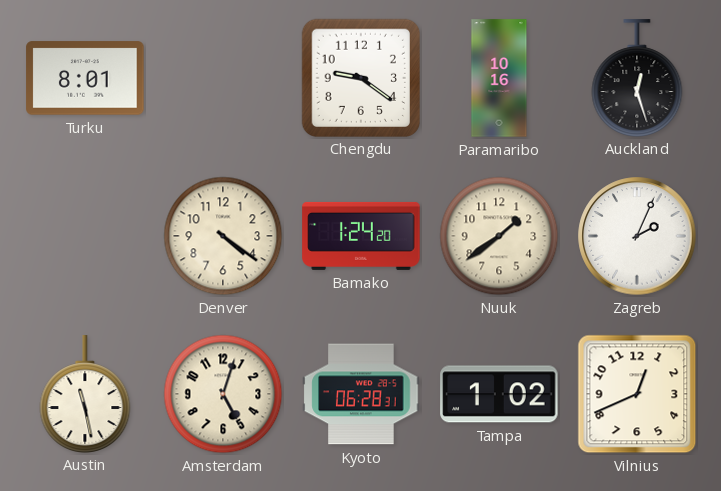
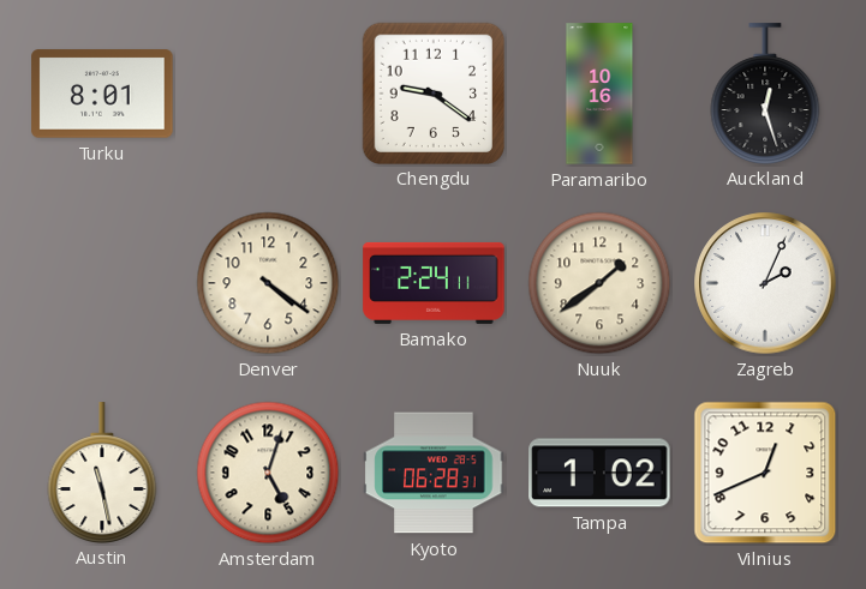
Bamako: 1:24 -> 2:24
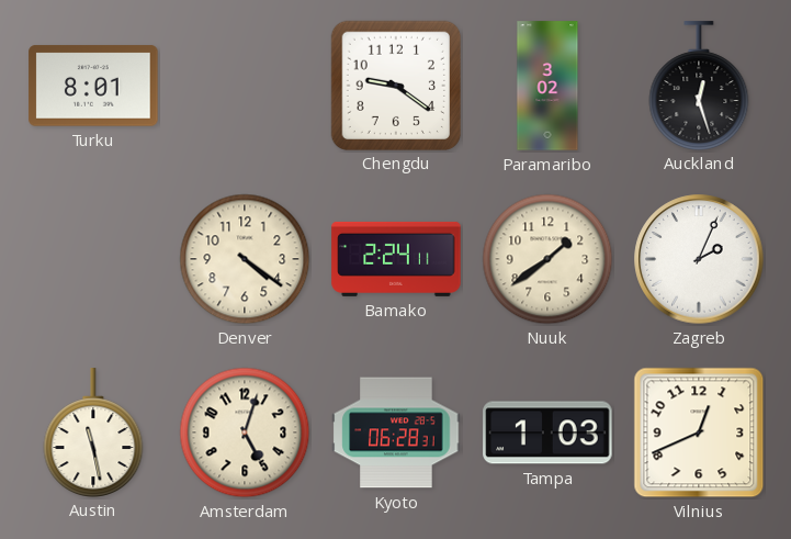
Paramaribo: 10:16 -> 3:02
Tampa: 1:02 -> 1:03
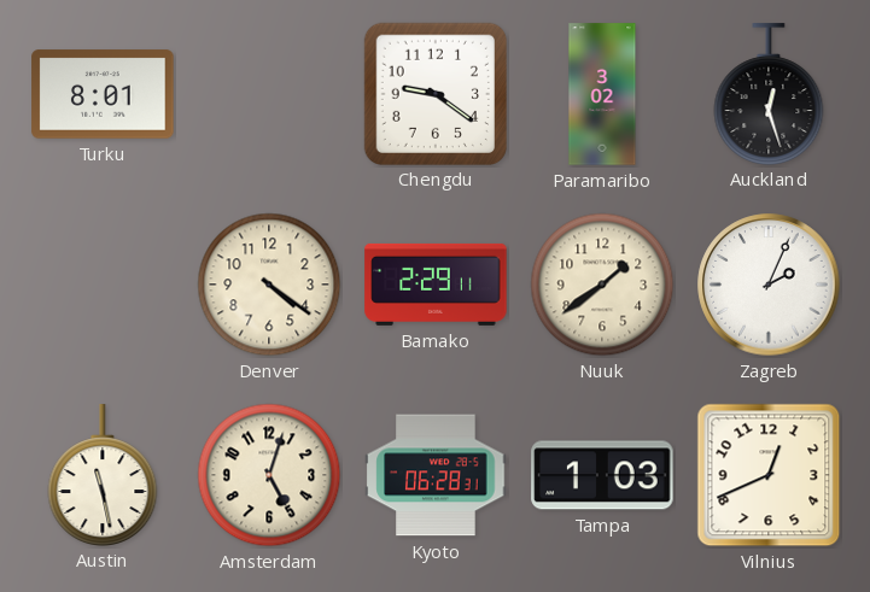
Bamako: 2:24 -> 2:29
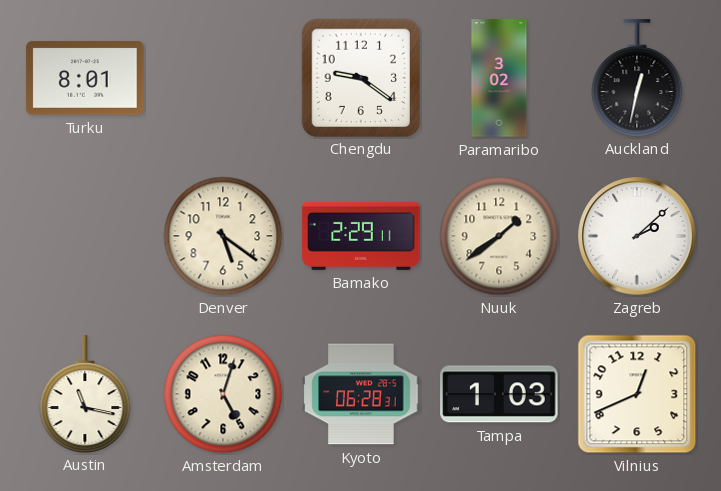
Auckland: 12:27 -> 12:32
Denver: 4:21 -> 5:21
Zagreb: 2:04 -> 2:08
Austin: 11:28 -> 11:17
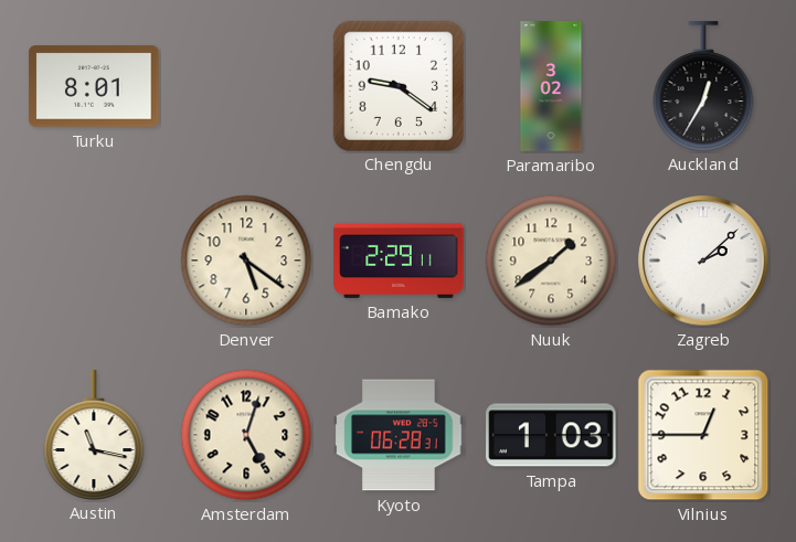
Auckland: 12:32 -> 12:35
Vilnius: 12:41 -> 12:45
